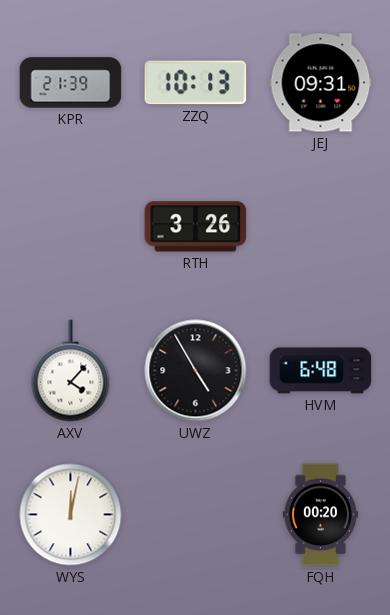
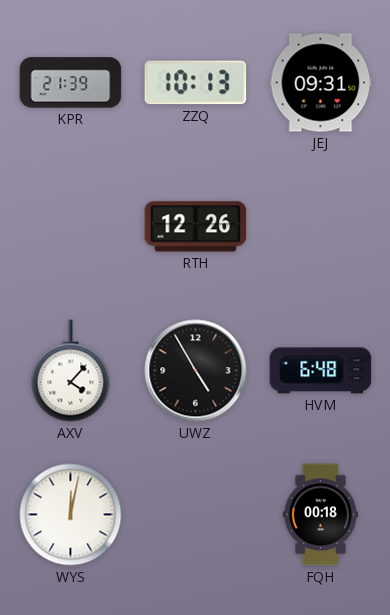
RTH: 3:26 -> 12:26
FQH: 00:20 -> 00:18
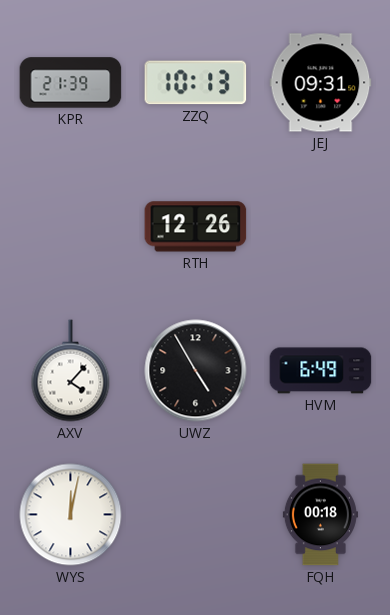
HVM: 6:48 -> 6:49
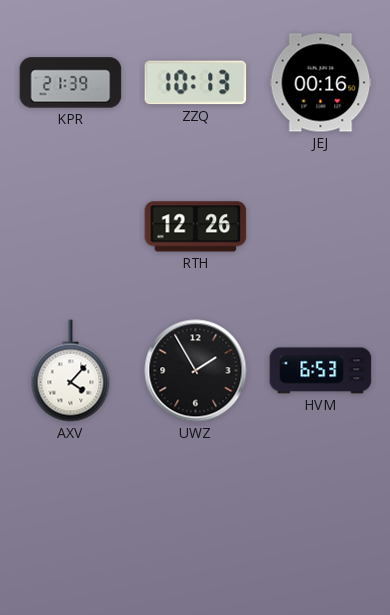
JEJ: 09:31 -> 00:16
UWZ: 4:55 -> 1:55
HVM: 6:49 -> 6:53
WYS: 12:02 -> none
FQH: 00:18 -> none
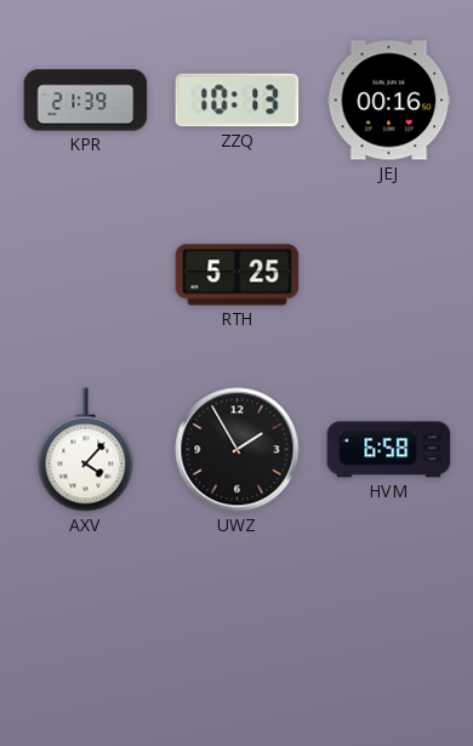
RTH: 12:26 -> 5:25
HVM: 6:53 -> 6:58
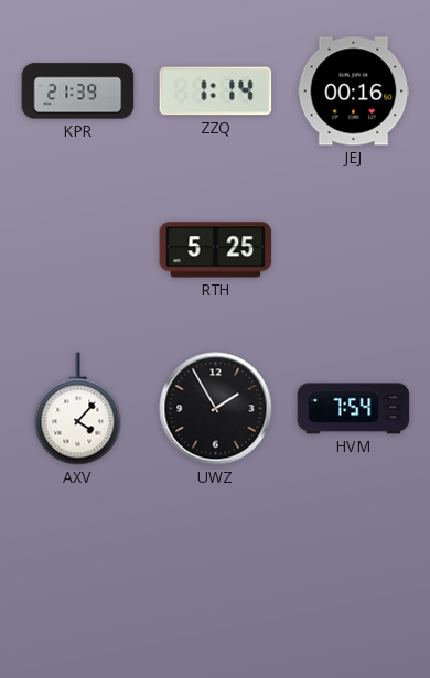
ZZQ: 10:13 -> 1:14
HVM: 6:58 -> 7:54
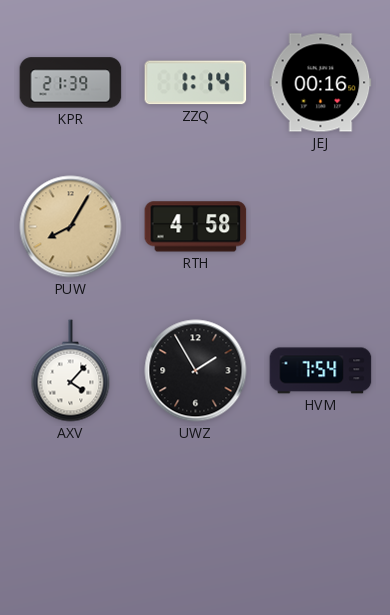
PUW: none -> 8:05
RTH: 5:25 -> 4:58
